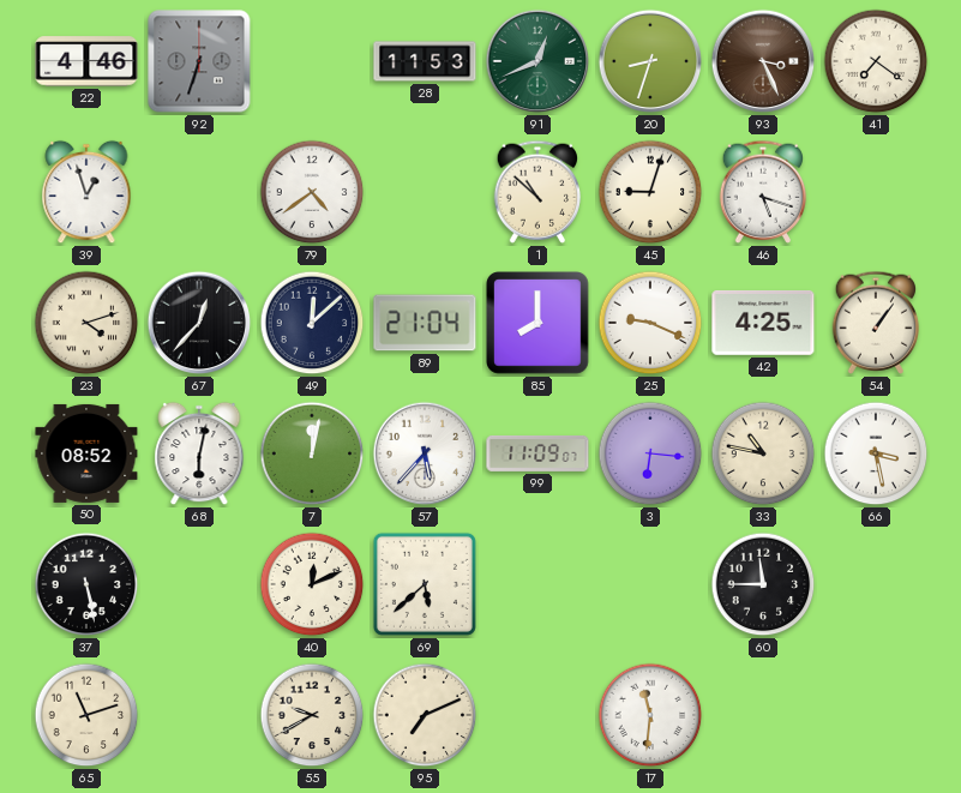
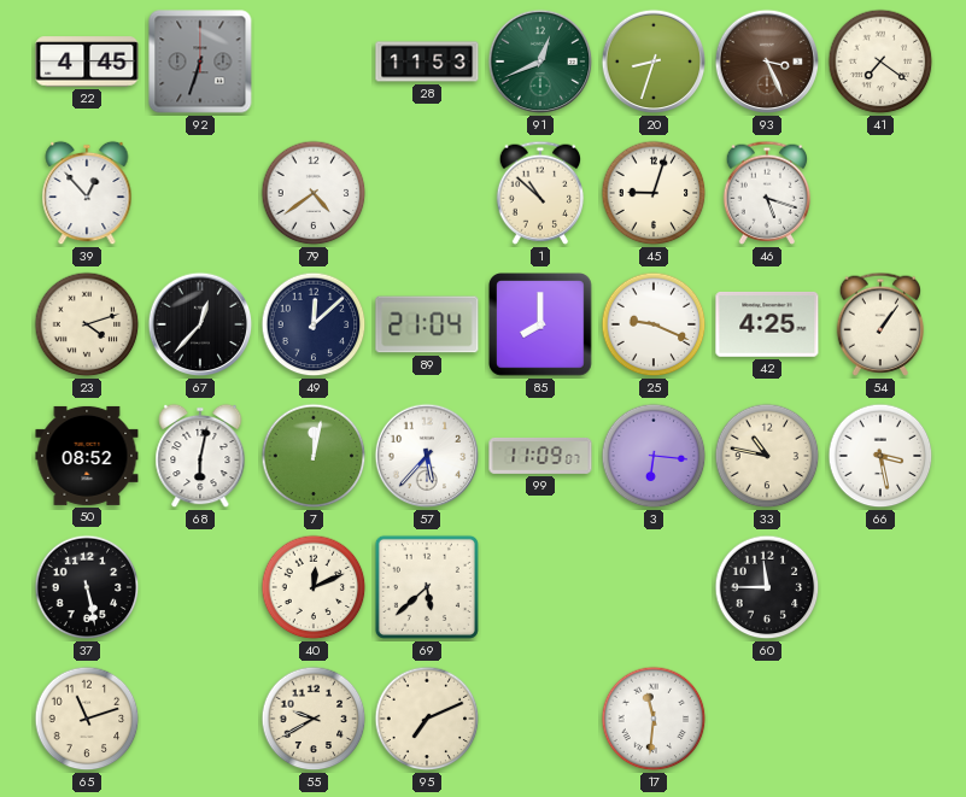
22: 4:46 -> 4:45
39: 12:57 -> 12:53
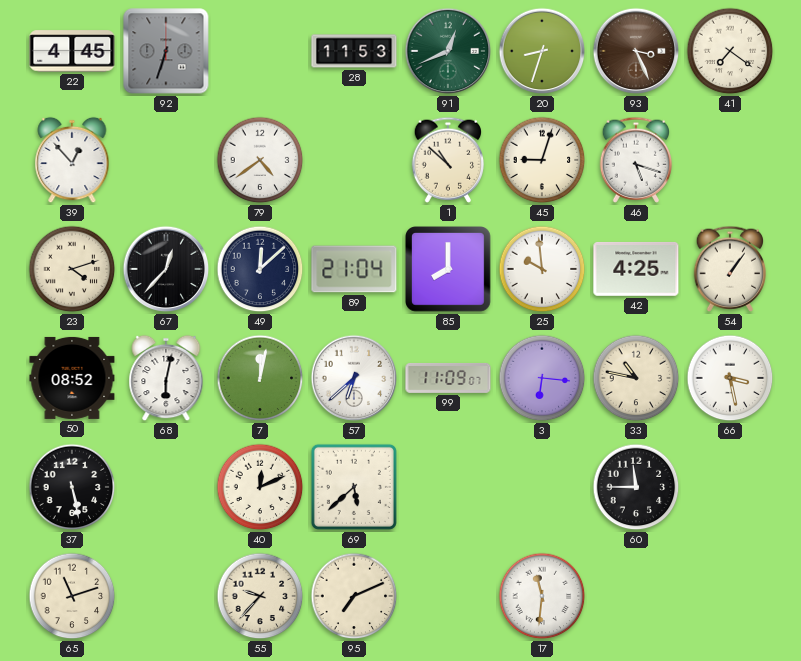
25: 9:19 -> 9:59
57: 5:37 -> 6:38
55: 9:40 -> 9:37
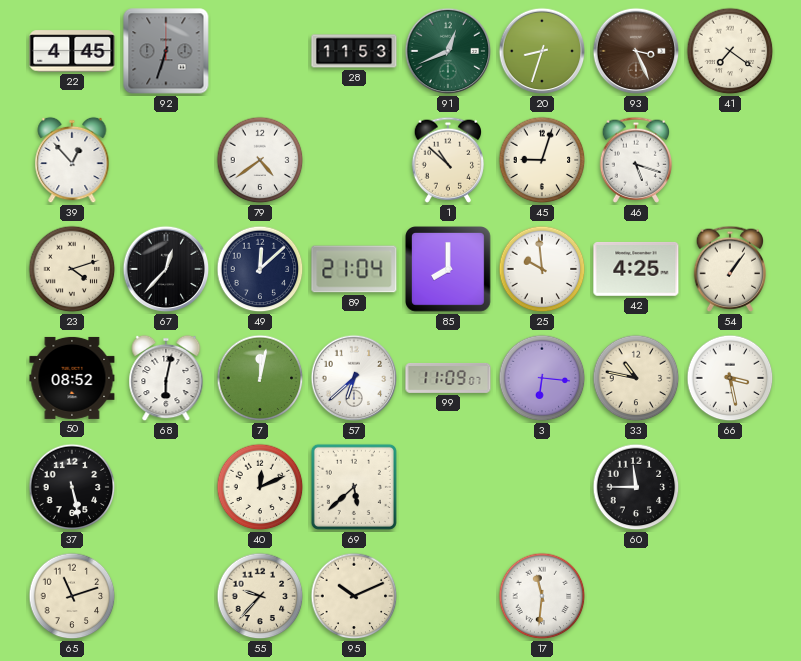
95: 7:11 -> 10:11
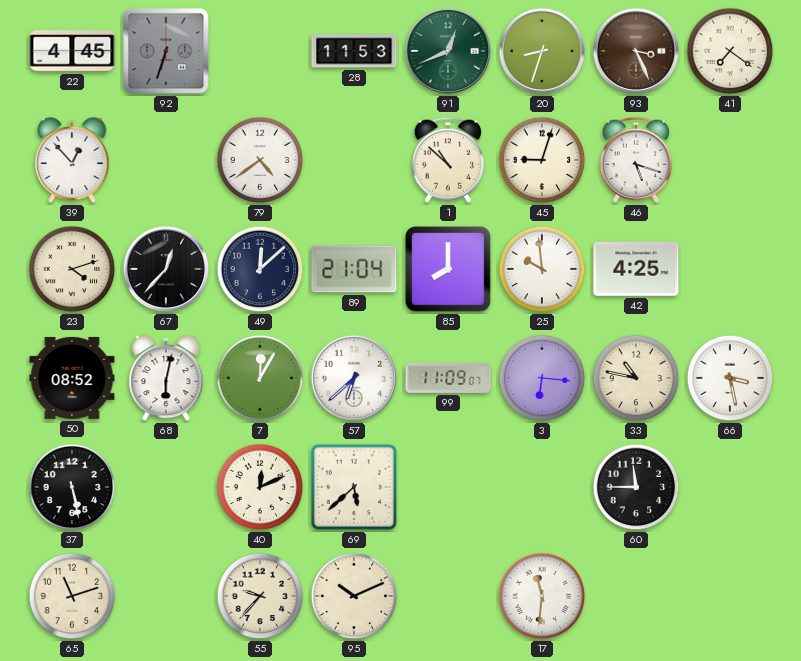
54: 1:06 -> none
7: 12:02 -> 12:05
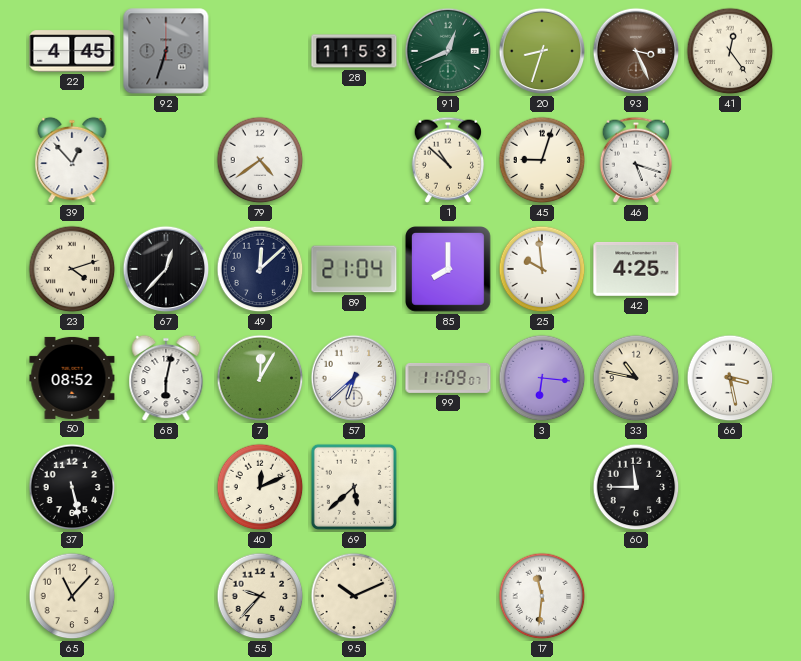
41: 7:21 -> 12:24
65: 11:12 -> 11:07
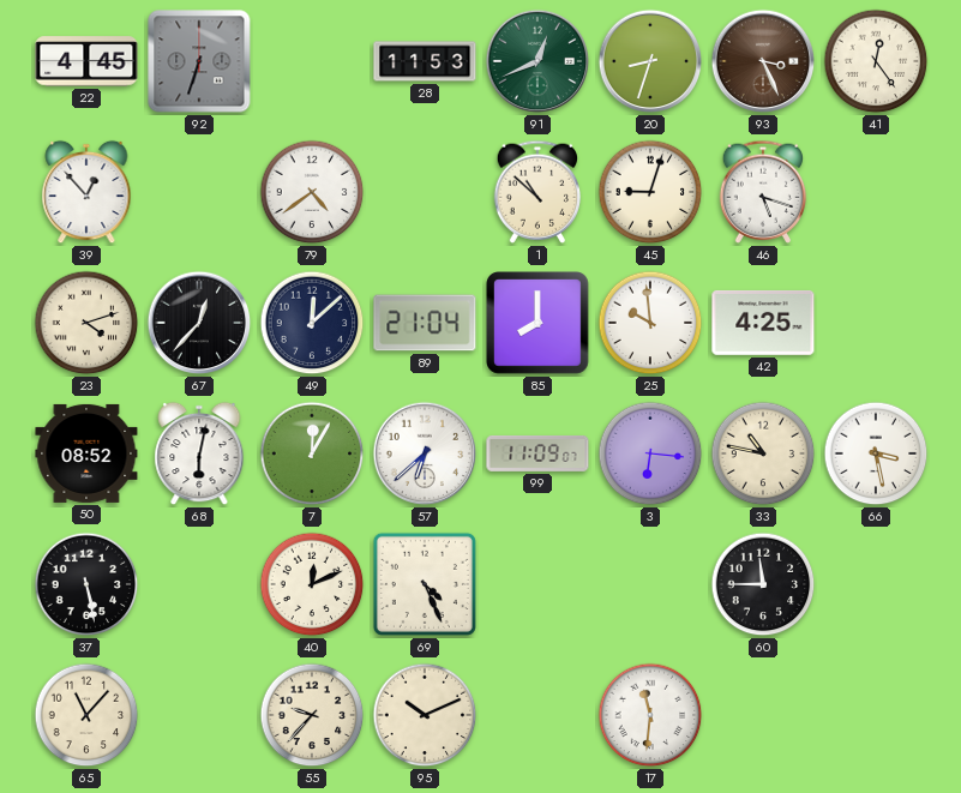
69: 5:38 -> 4:26
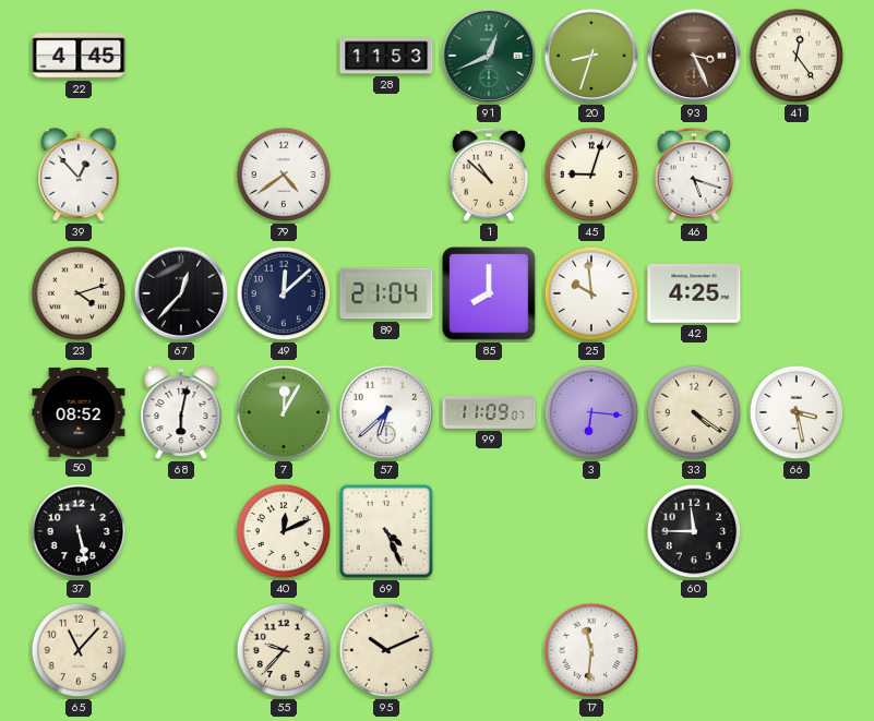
92: 6:33 -> none
33: 10:47 -> 4:21
